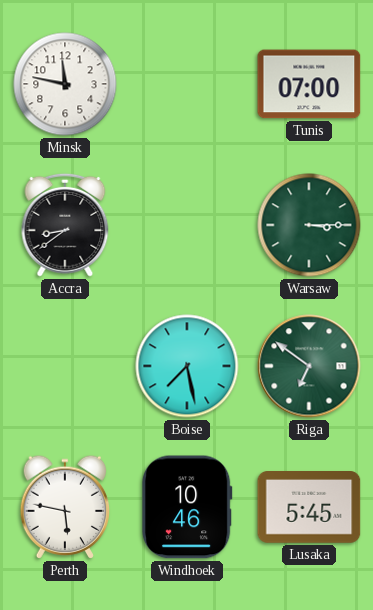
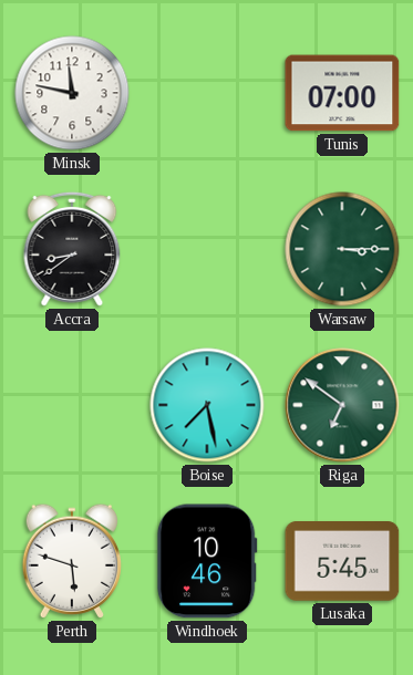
Perth: 5:47 -> 5:48
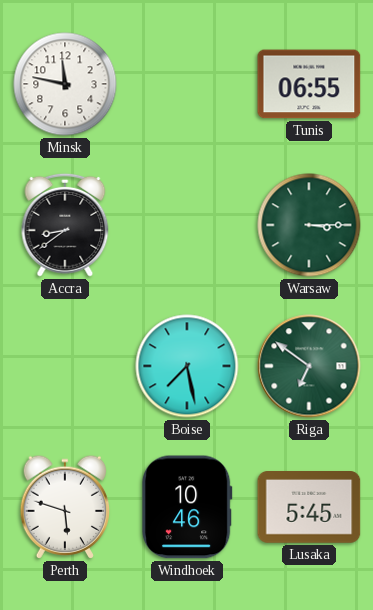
Tunis: 07:00 -> 06:55
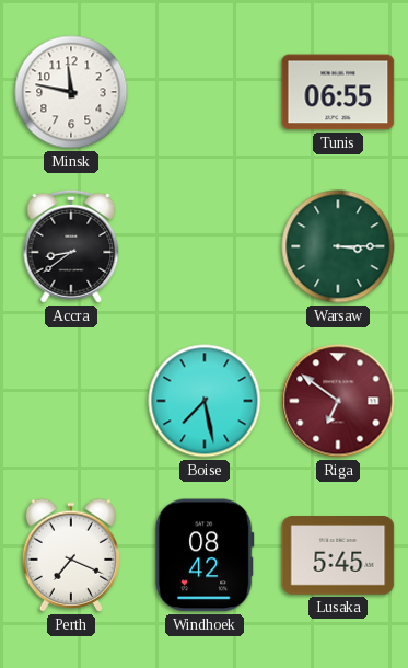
Riga dial: green -> burgundy
Perth: 5:48 -> 7:19
Windhoek: 10:46 -> 08:42
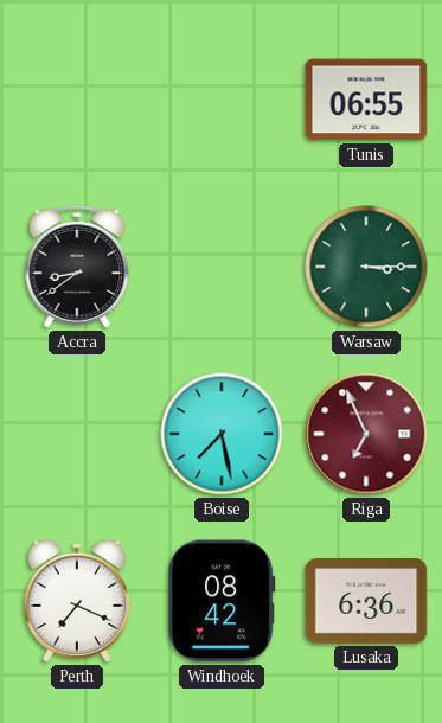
Minsk: 11:47 -> none
Riga: 6:51 -> 6:56
Lusaka: 5:45 -> 6:36
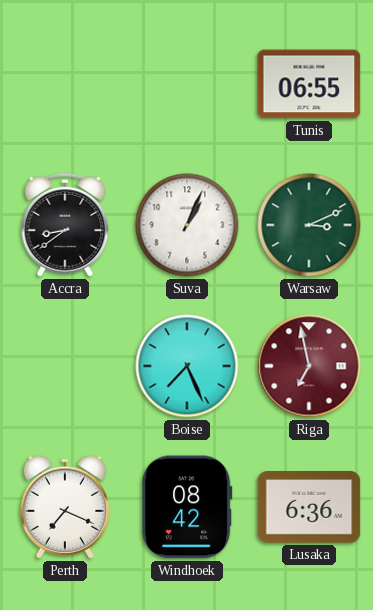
Suva: none -> 1:04
Warsaw: 3:15 -> 3:11
Boise: 7:28 -> 7:26
Riga: 6:56 -> 6:58
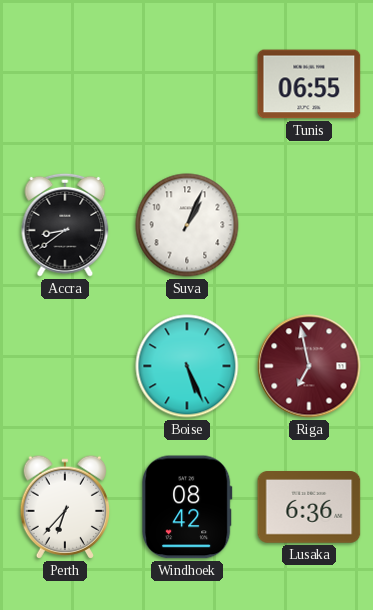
Warsaw: 3:11 -> none
Boise: 7:26 -> 5:26
Perth: 7:19 -> 6:37
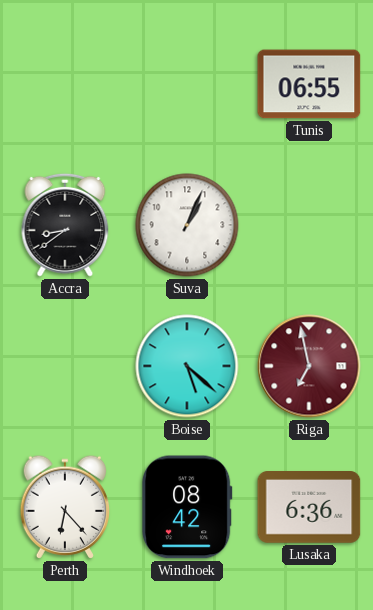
Boise: 5:26 -> 5:22
Perth: 6:37 -> 6:23
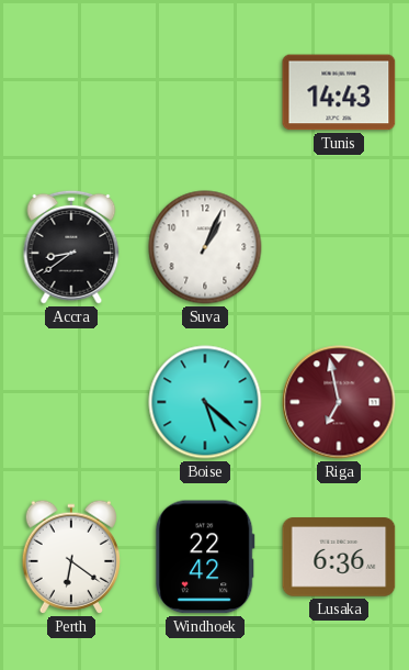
Tunis: 06:55 -> 14:43
Perth: 6:23 -> 6:21
Windhoek: 08:42 -> 22:42
